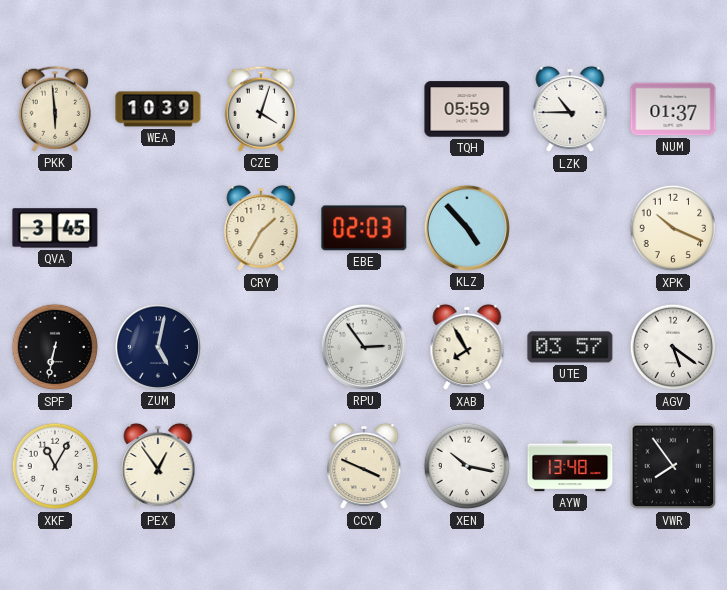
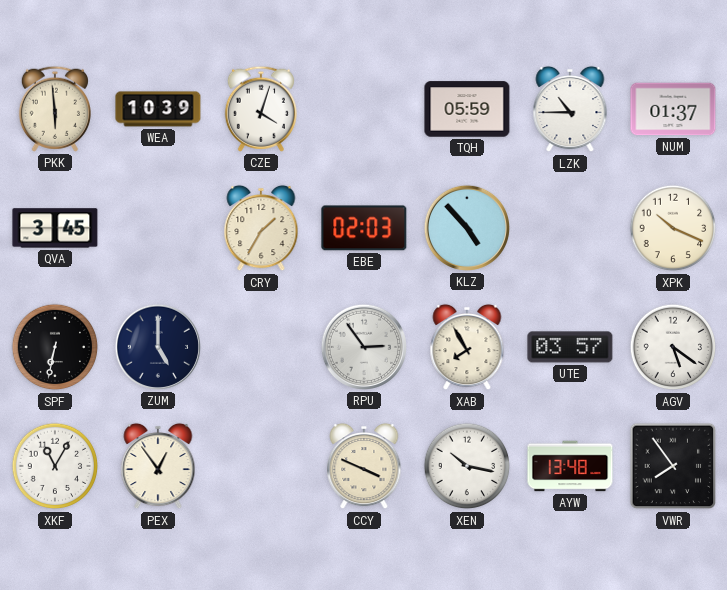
ZUM: 5:02 -> 5:00
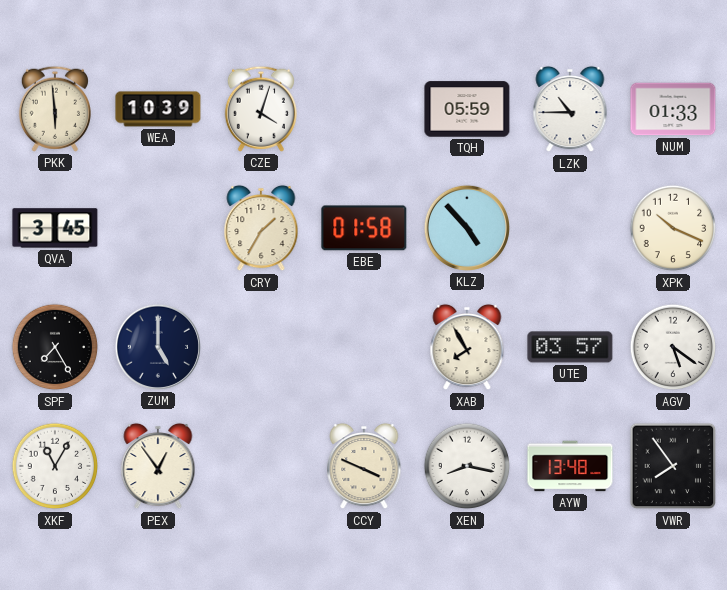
NUM: 01:37 -> 01:33
EBE: 02:03 -> 01:58
SPF: 6:32 -> 7:25
RPU: 2:54 -> none
XEN: 10:17 -> 8:17
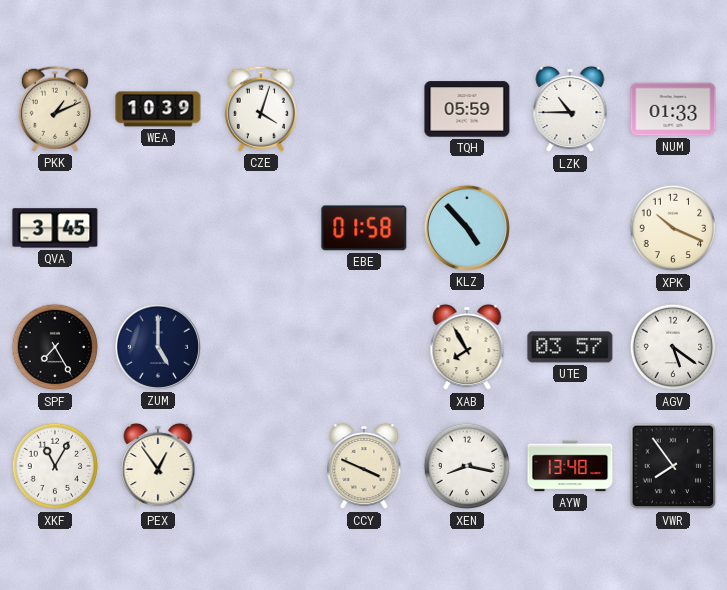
PKK: 5:59 -> 1:11
CRY: 1:35 -> none
